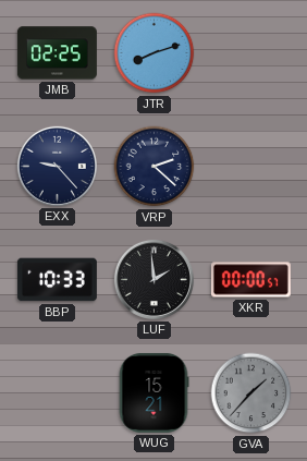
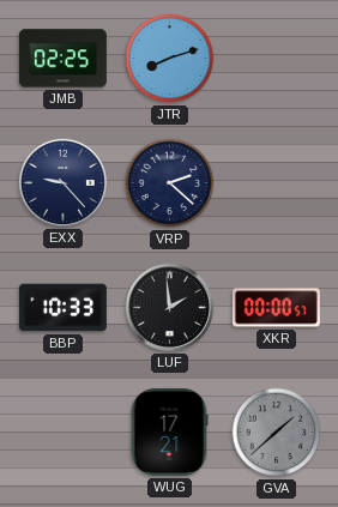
WUG: 15:21 -> 17:21
GVA: 1:37 -> 1:38
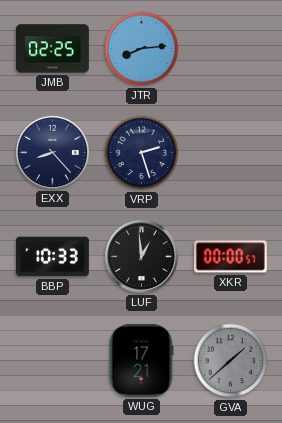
JTR: 8:12 -> 8:14
EXX: 9:23 -> 8:23
VRP: 2:22 -> 2:27
LUF: 1:59 -> 12:59
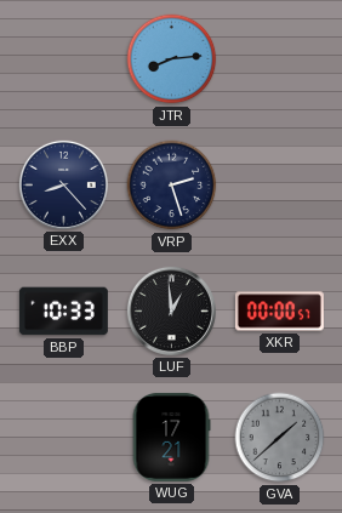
JMB: 02:25 -> none
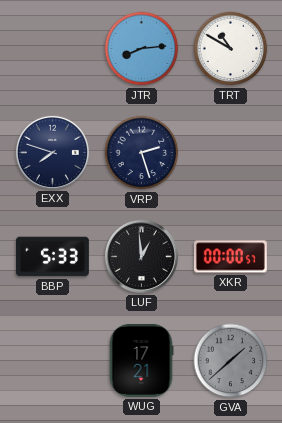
TRT: none -> 10:50
EXX: 8:23 -> 7:48
BBP: 10:33 -> 5:33
